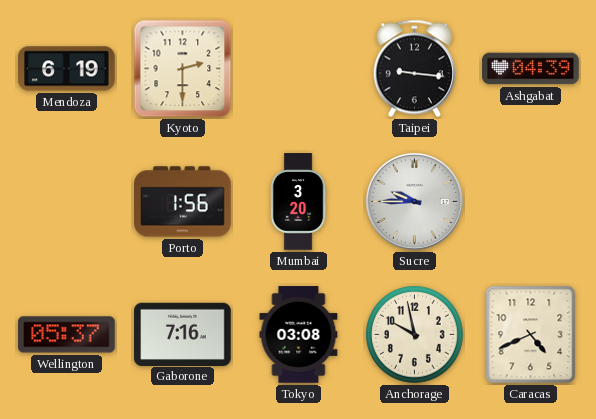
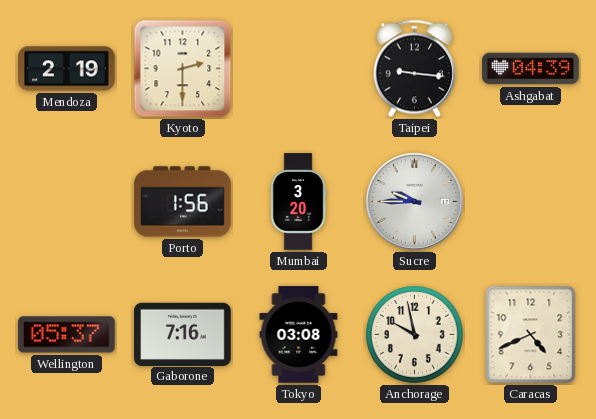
Mendoza: 6:19 -> 2:19
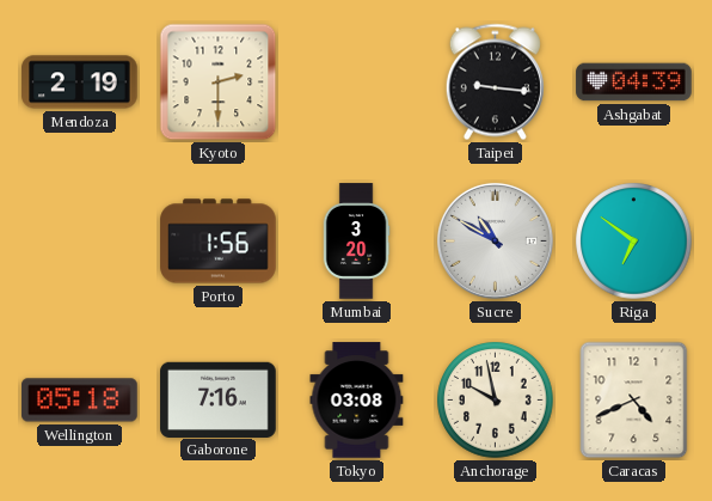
Sucre: 9:45 -> 10:50
Riga: none -> 6:51
Wellington: 05:37 -> 05:18
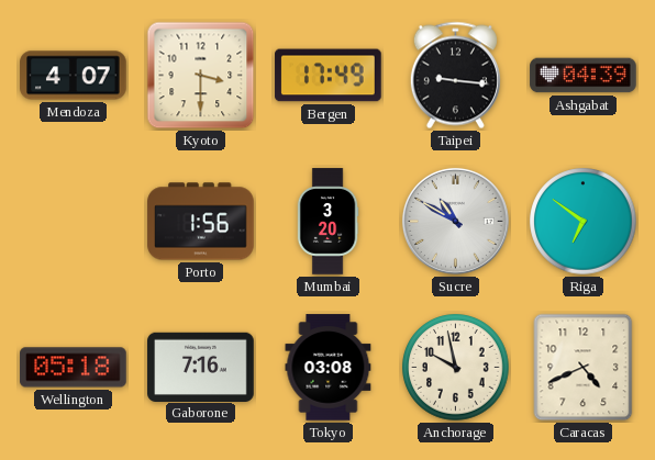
Mendoza: 2:19 -> 4:07
Kyoto: 2:30 -> 3:30
Bergen: none -> 17:49
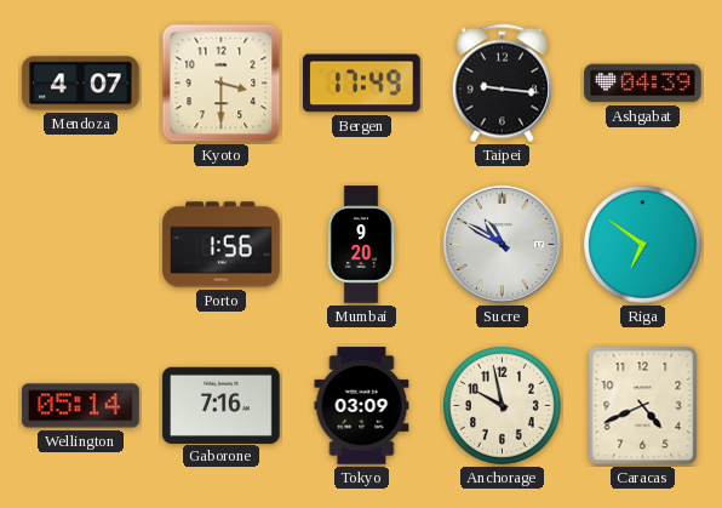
Mumbai: 3:20 -> 9:20
Wellington: 05:18 -> 05:14
Tokyo: 03:08 -> 03:09
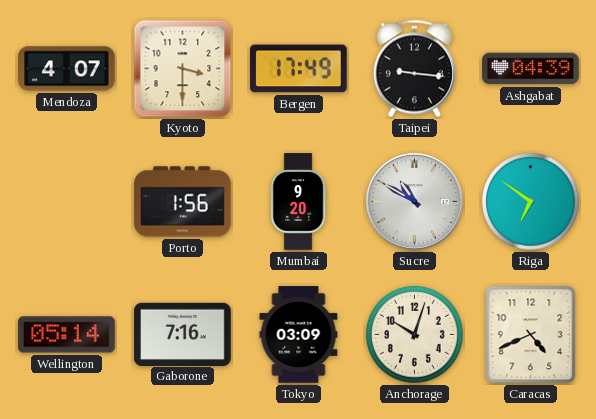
Anchorage: 9:58 -> 10:03
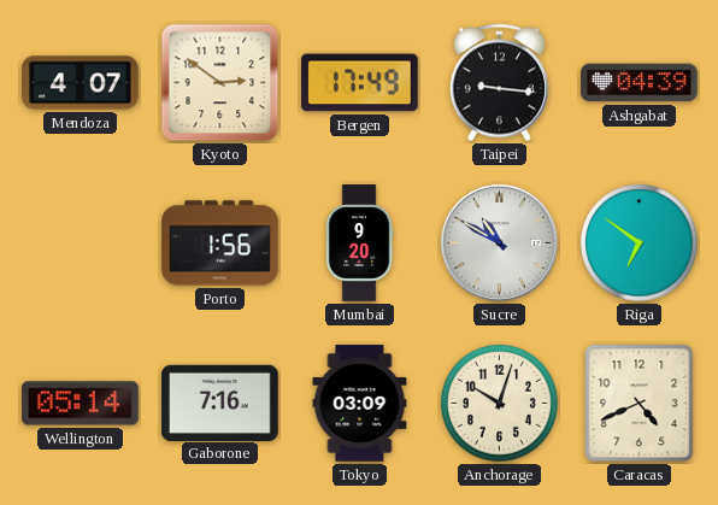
Kyoto: 3:30 -> 2:51
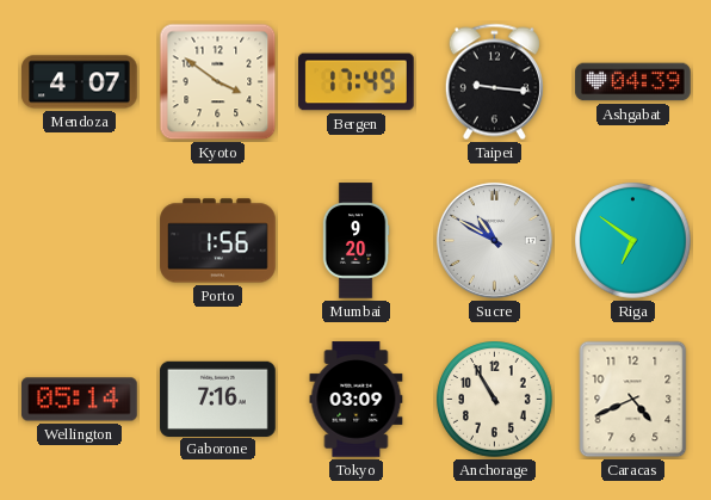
Kyoto: 2:51 -> 3:51
Anchorage: 10:03 -> 10:55
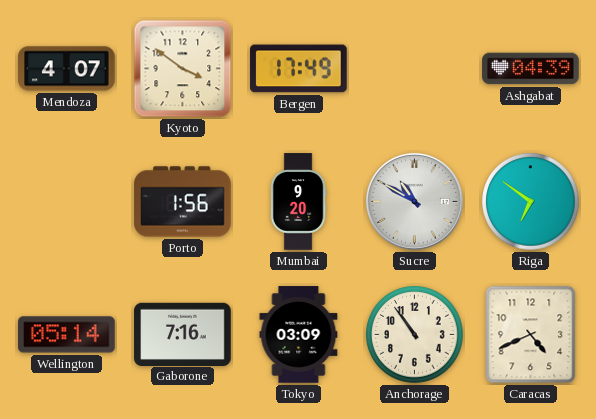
Taipei: 9:16 -> none
Anchorage: 10:55 -> 10:54
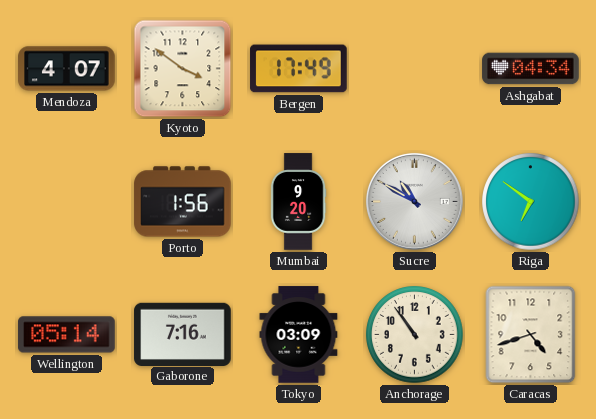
Ashgabat: 04:39 -> 04:34
Caracas: 4:41 -> 4:42
